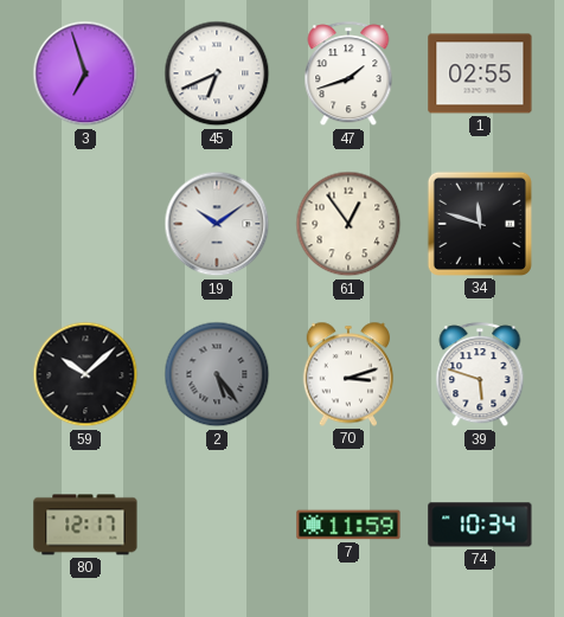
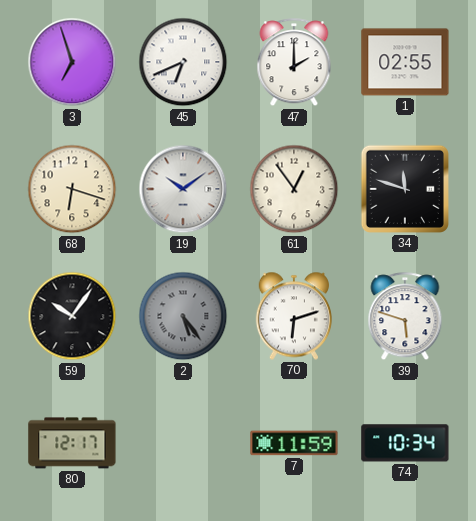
47: 1:42 -> 2:00
68: none -> 6:18
59: 10:08 -> 10:06
70: 3:12 -> 6:12
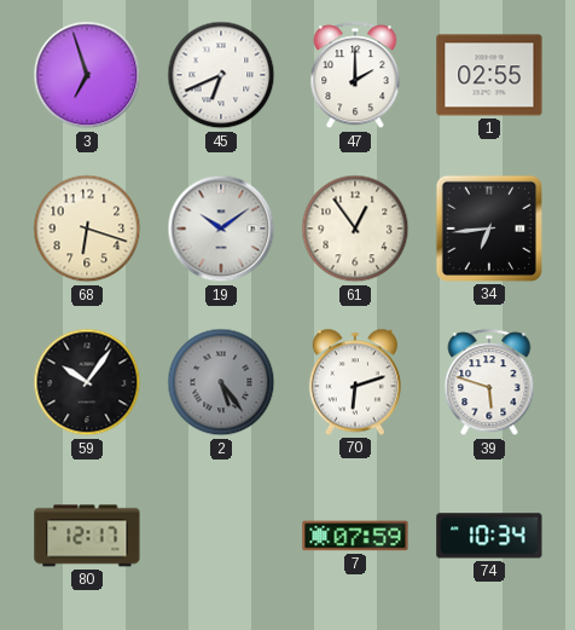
34: 11:48 -> 6:44
7: 11:59 -> 07:59
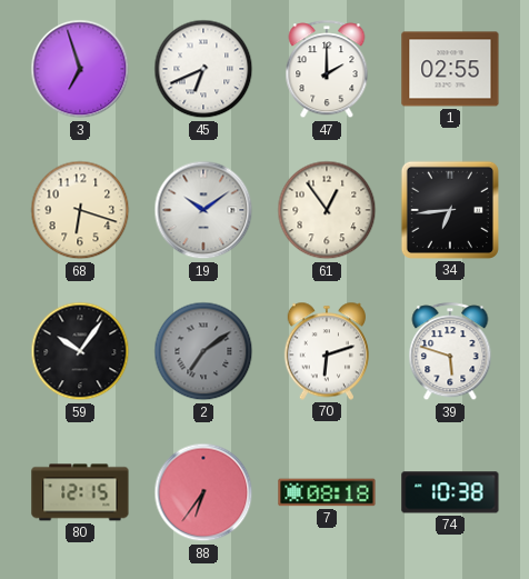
2: 5:24 -> 7:09
80: 12:17 -> 12:15
88: none -> 6:36
7: 07:59 -> 08:18
74: 10:34 -> 10:38
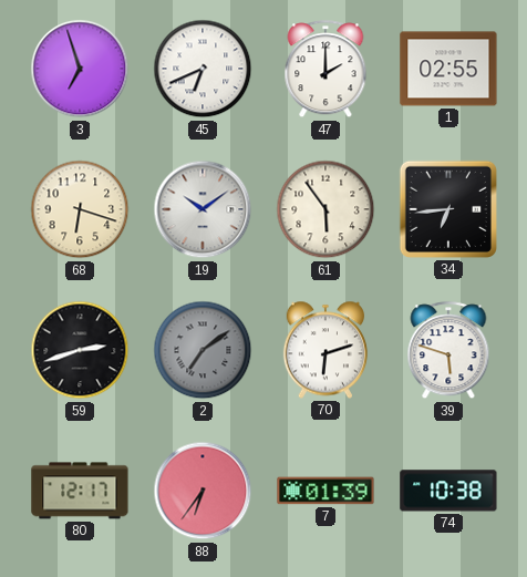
61: 12:54 -> 5:54
59: 10:06 -> 2:42
80: 12:15 -> 12:17
7: 08:18 -> 01:39
